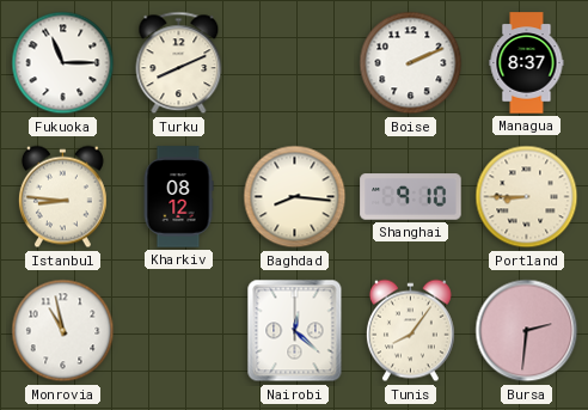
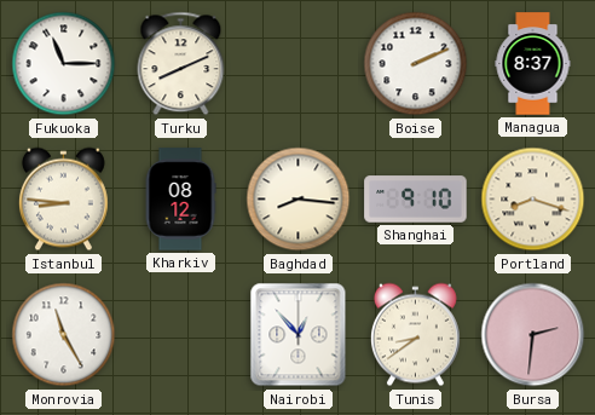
Portland: 8:45 -> 8:18
Monrovia: 10:58 -> 11:25
Nairobi: 12:22 -> 12:53
Tunis: 8:06 -> 8:39
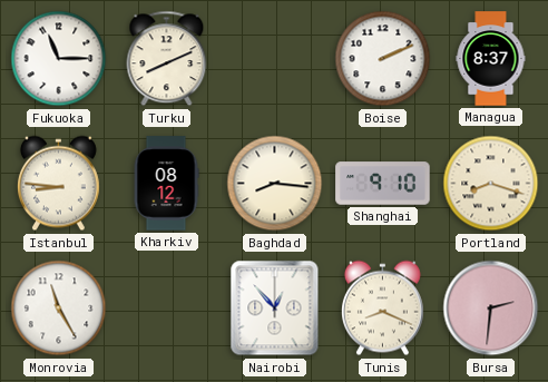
Tunis: 8:39 -> 8:19
